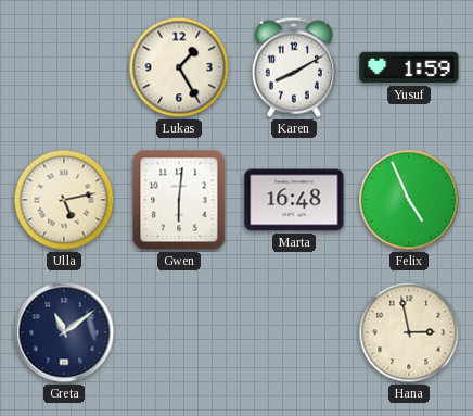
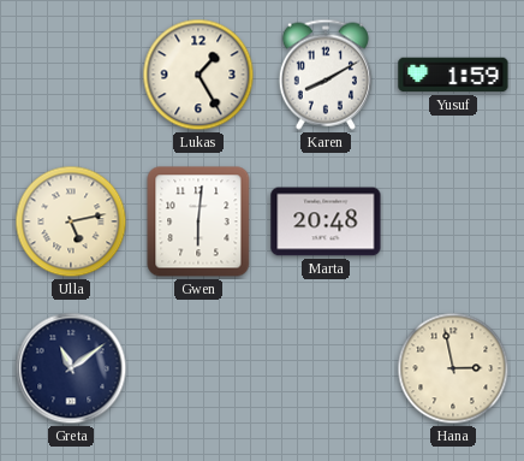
Marta: 16:48 -> 20:48
Felix: 4:56 -> none
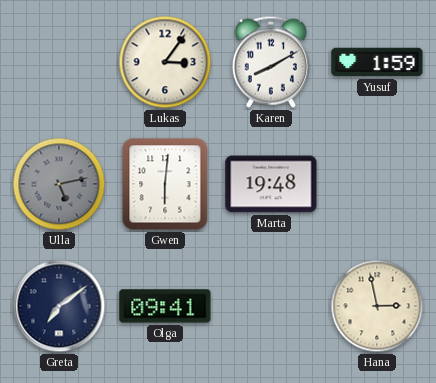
Lukas: 1:25 -> 3:06
Ulla dial: cream -> grey
Marta: 20:48 -> 19:48
Greta: 11:09 -> 7:09
Olga: none -> 09:41
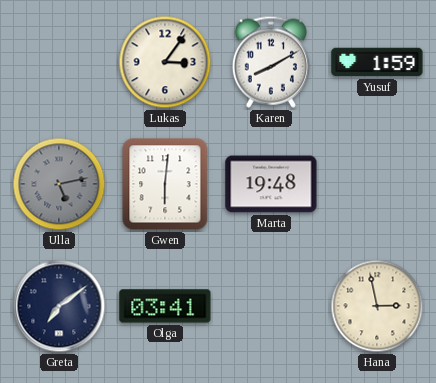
Olga: 09:41 -> 03:41
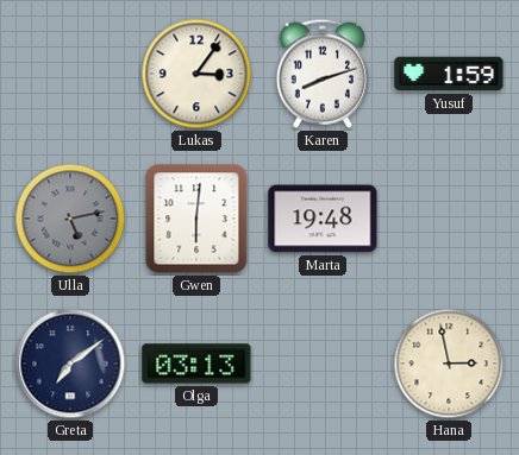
Karen: 8:10 -> 8:12
Olga: 03:41 -> 03:13
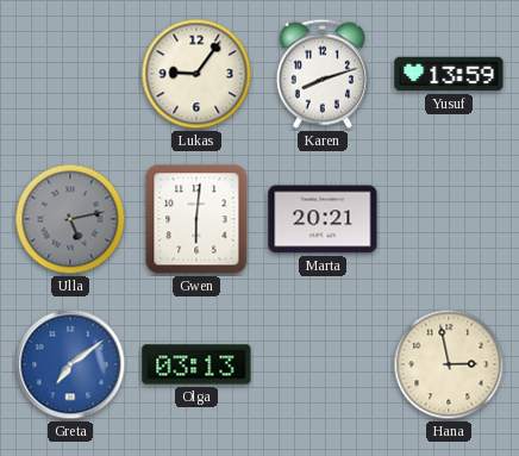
Lukas: 3:06 -> 9:06
Yusuf: 1:59 -> 13:59
Marta: 19:48 -> 20:21
Greta dial: navy -> blue
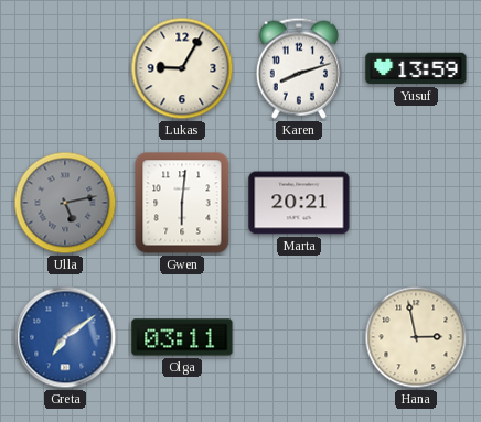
Lukas: 9:06 -> 9:05
Olga: 03:13 -> 03:11
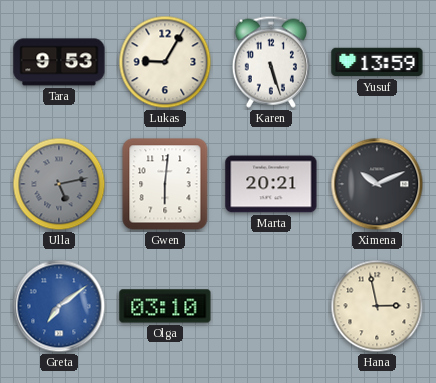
Tara: none -> 9:53
Karen: 8:12 -> 5:27
Ximena: none -> 10:11
Olga: 03:11 -> 03:10
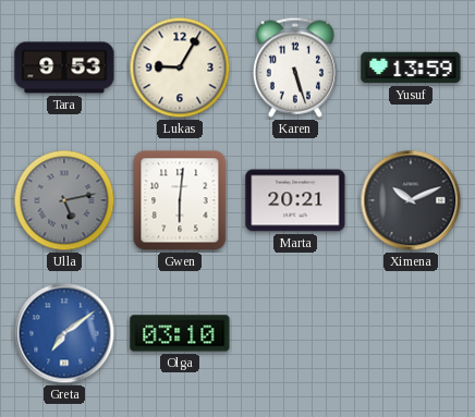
Hana: 2:58 -> none
